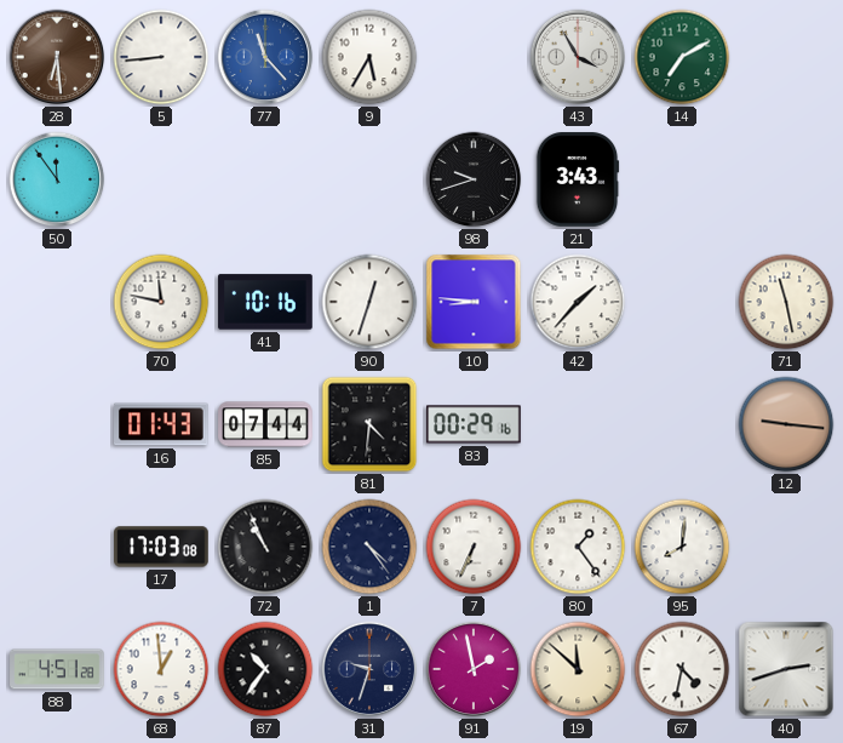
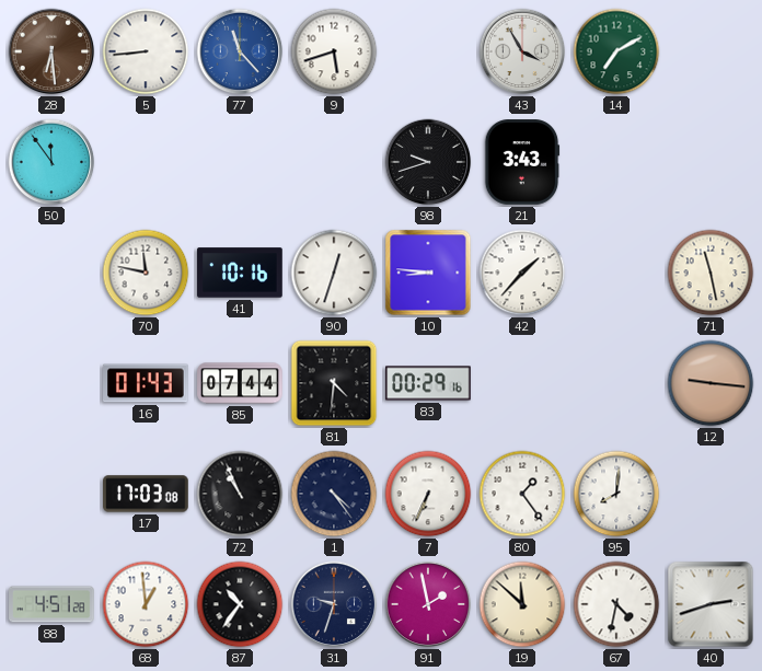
9: 5:35 -> 5:42
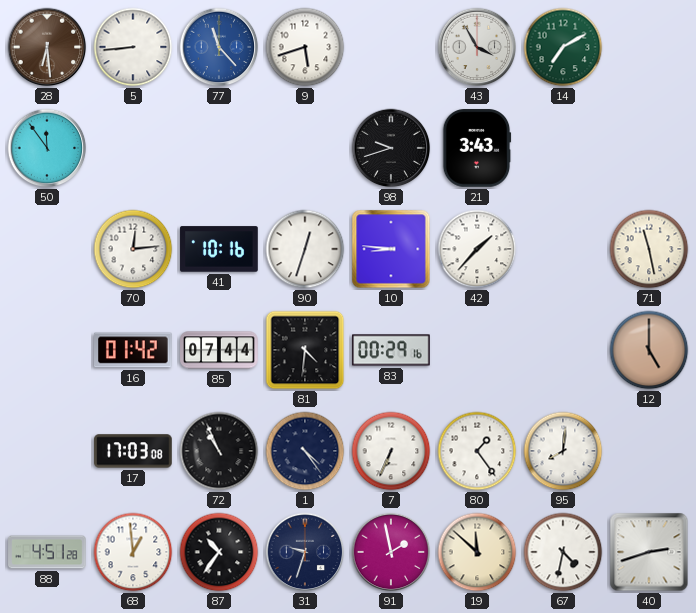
70: 11:47 -> 12:14
16: 01:43 -> 01:42
12: 9:16 -> 5:00
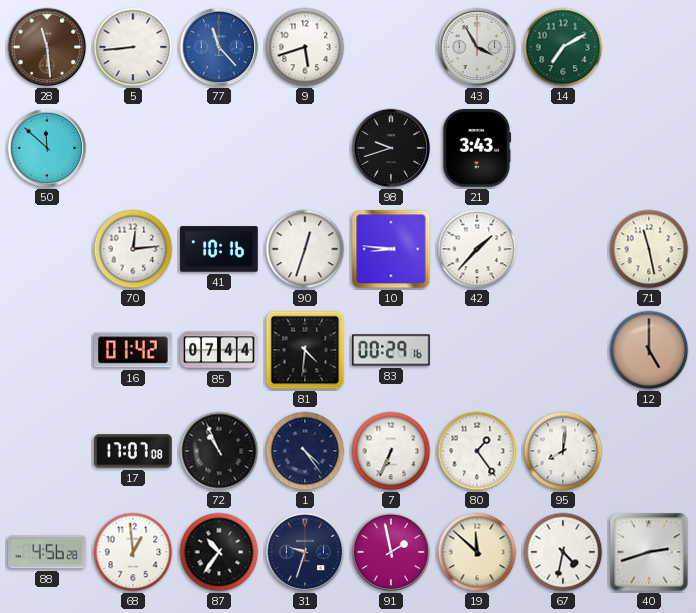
28: 6:29 -> 11:29
50: 11:54 -> 11:52
17: 17:03 -> 17:07
88: 4:51 -> 4:56
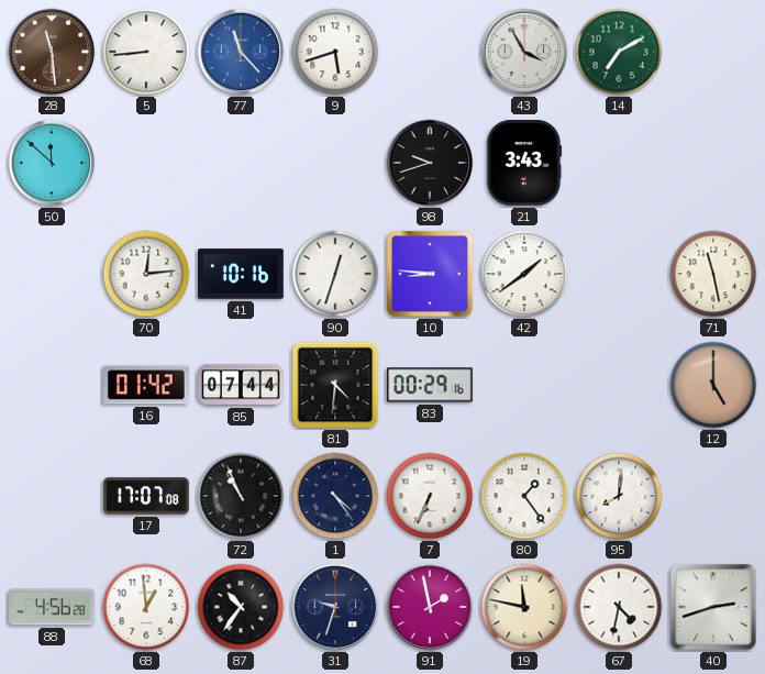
42: 1:37 -> 1:39
19: 11:52 -> 11:47
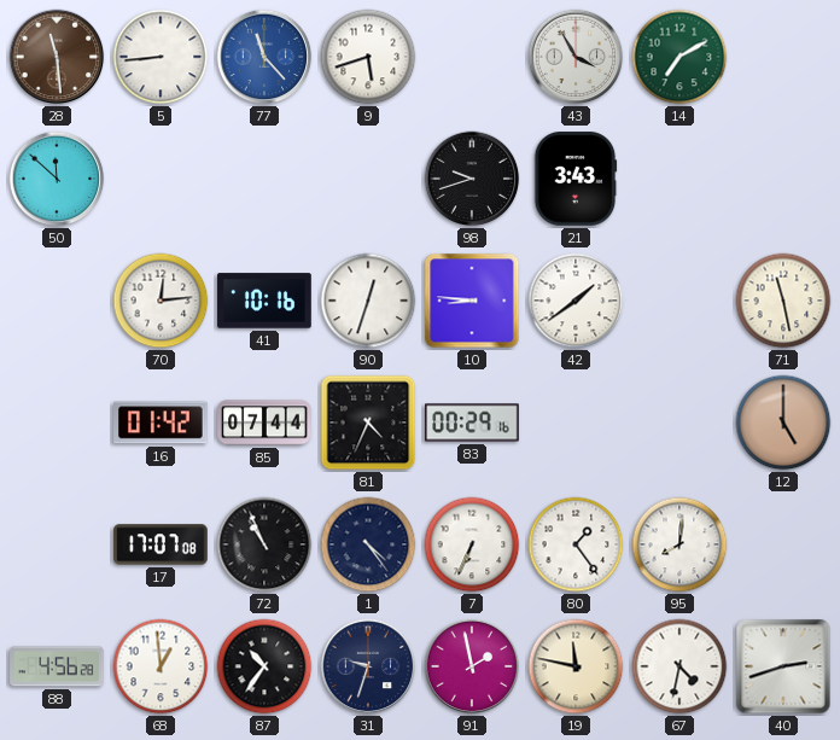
81: 4:31 -> 4:34
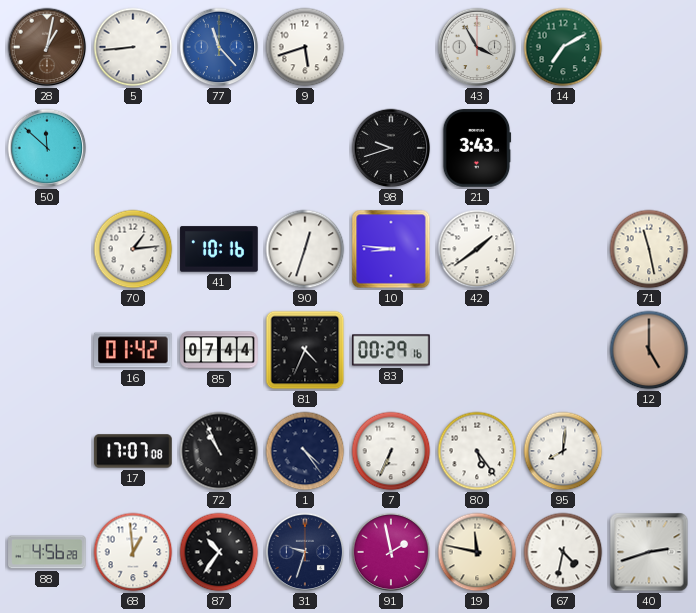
28: 11:29 -> 1:02
70: 12:14 -> 1:14
80: 1:24 -> 5:24
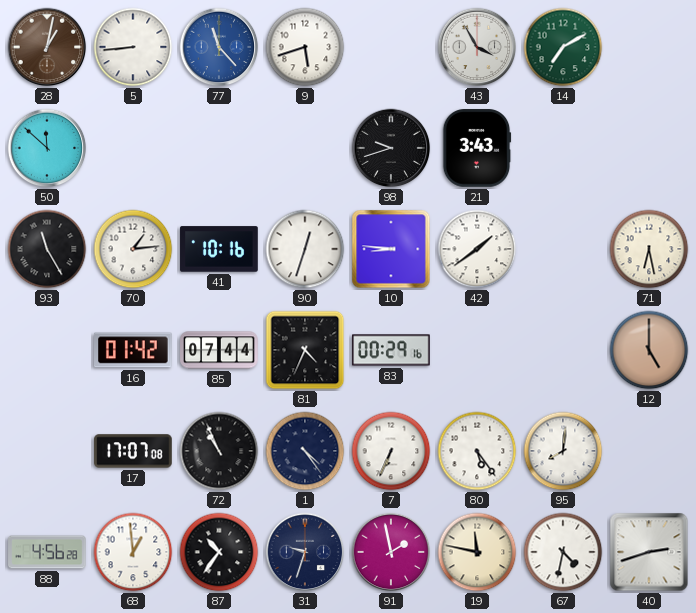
93: none -> 11:25
71: 11:28 -> 6:28
